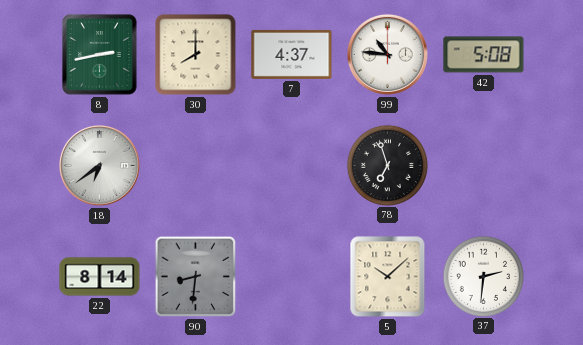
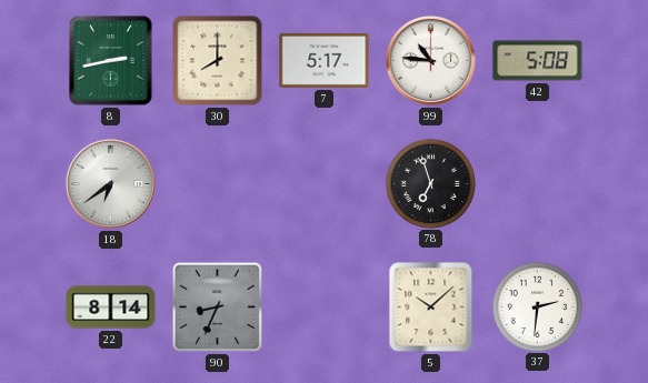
7: 4:37 -> 5:17
90: 8:31 -> 8:34
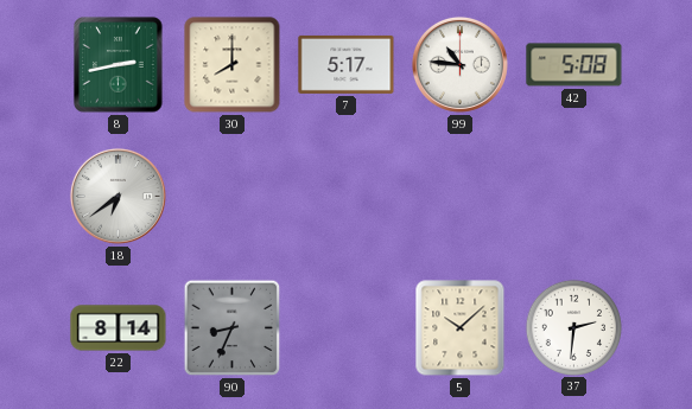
78: 6:57 -> none
